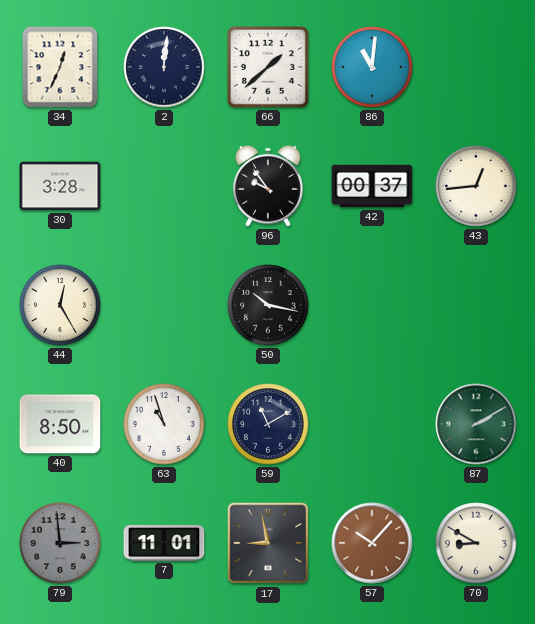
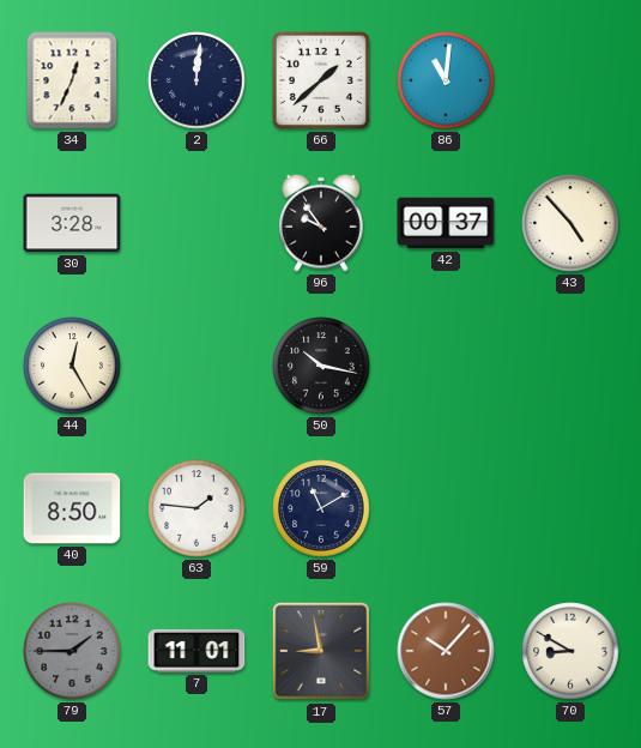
43: 12:44 -> 4:53
63: 10:57 -> 1:46
87: 2:10 -> none
79: 2:59 -> 1:45
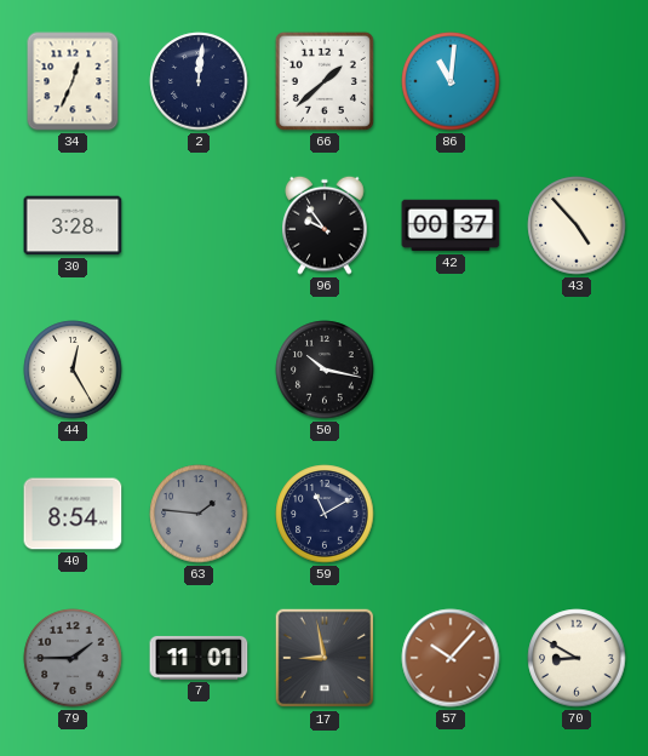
40: 8:50 -> 8:54
63 dial: white -> grey
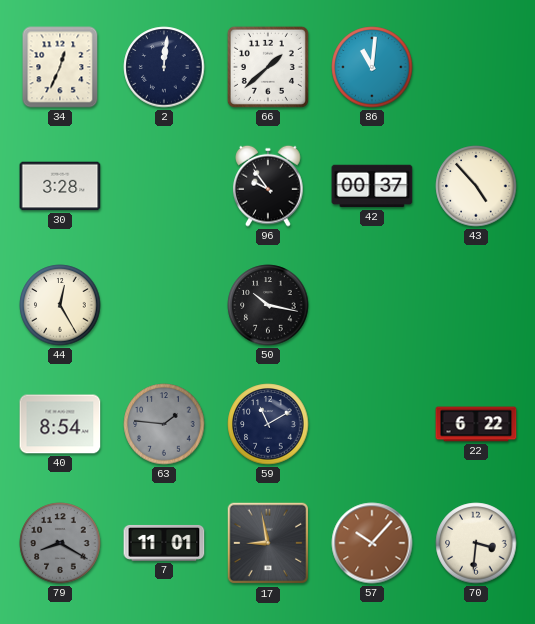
22: none -> 6:22
79: 1:45 -> 8:20
70: 8:50 -> 3:31
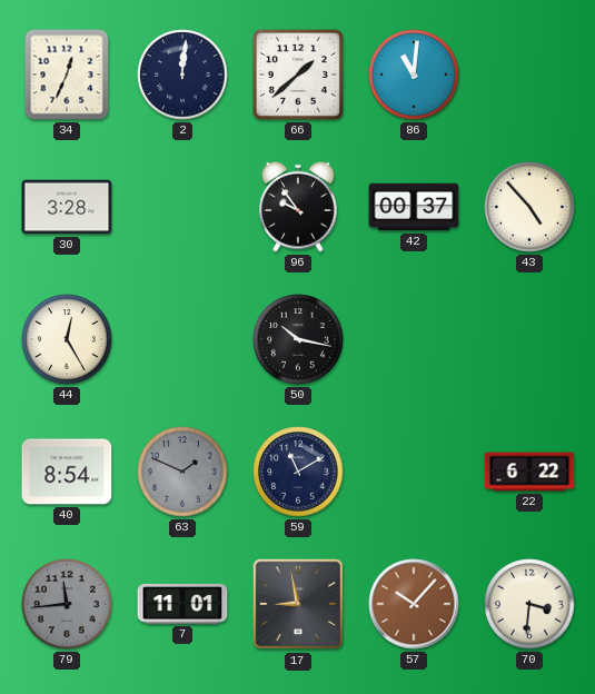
63: 1:46 -> 1:49
79: 8:20 -> 11:44
